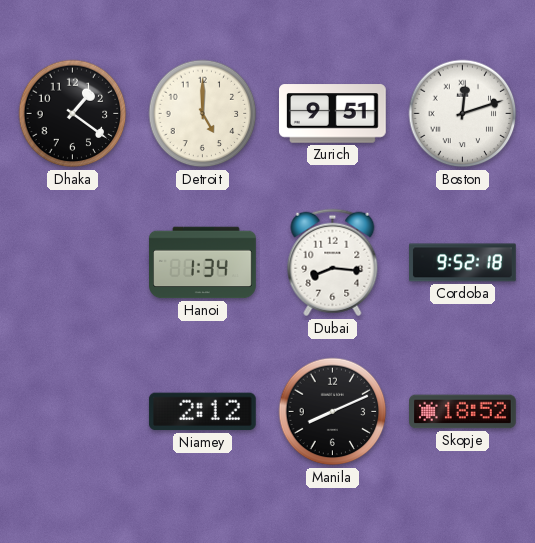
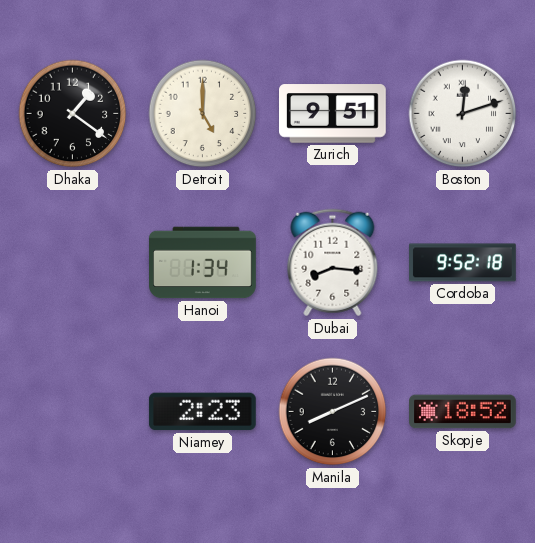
Niamey: 2:12 -> 2:23
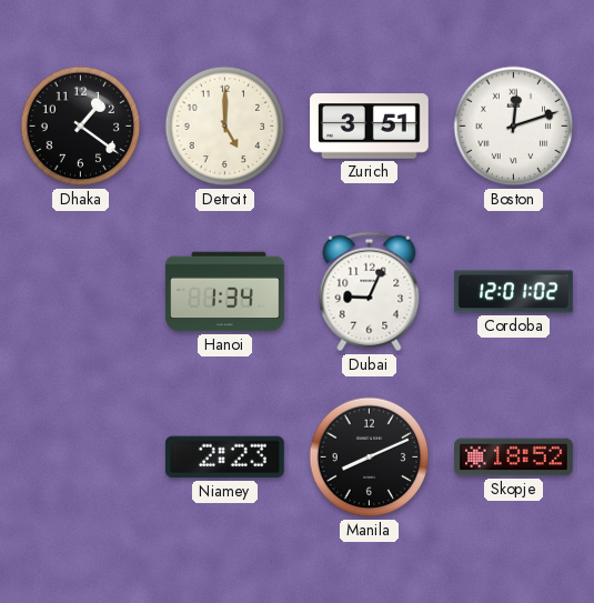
Zurich: 9:51 -> 3:51
Dubai: 8:16 -> 9:04
Cordoba: 9:52 -> 12:01
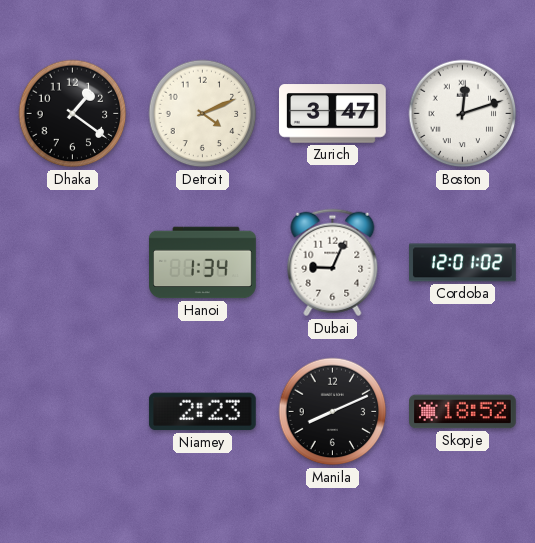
Detroit: 5:00 -> 4:11
Zurich: 3:51 -> 3:47
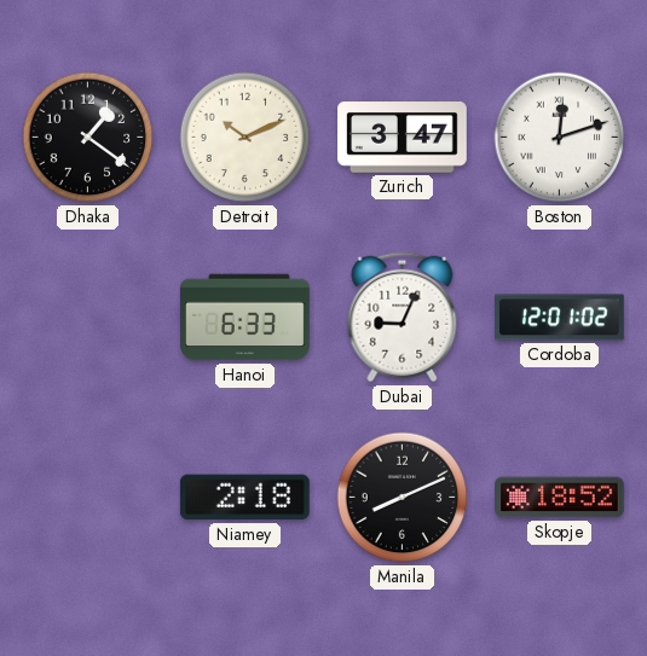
Detroit: 4:11 -> 10:11
Hanoi: 1:34 -> 6:33
Niamey: 2:23 -> 2:18
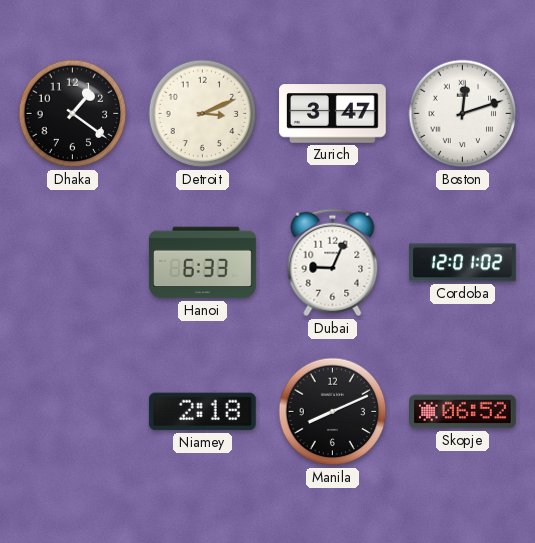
Detroit: 10:11 -> 3:11
Skopje: 18:52 -> 06:52
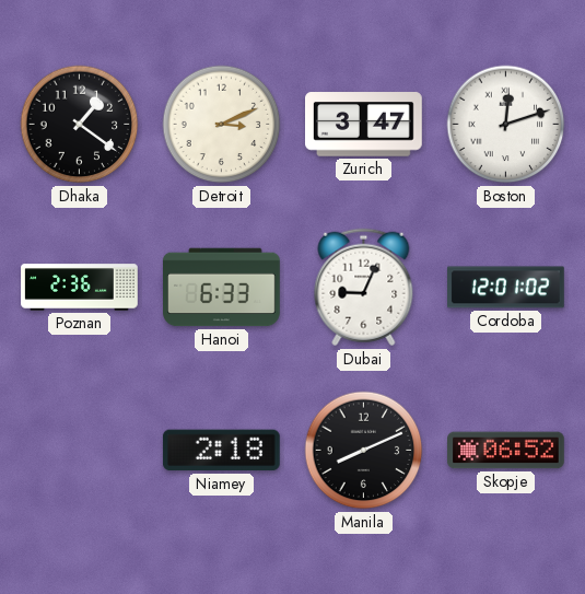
Poznan: none -> 2:36
